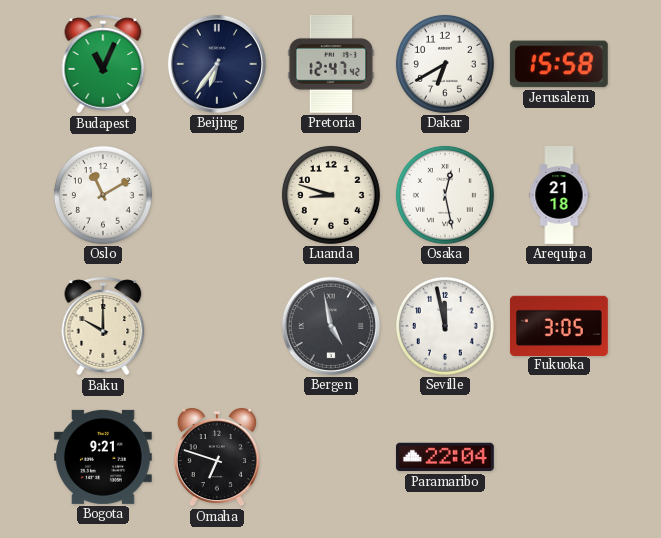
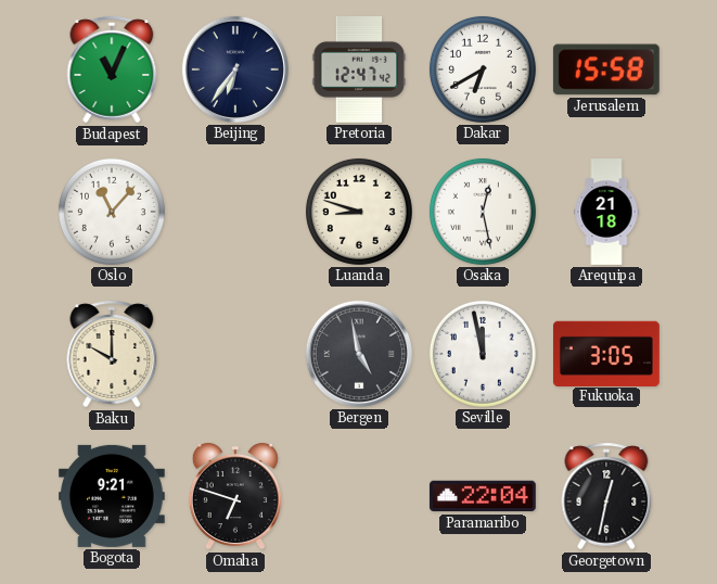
Oslo: 11:10 -> 11:07
Georgetown: none -> 12:32
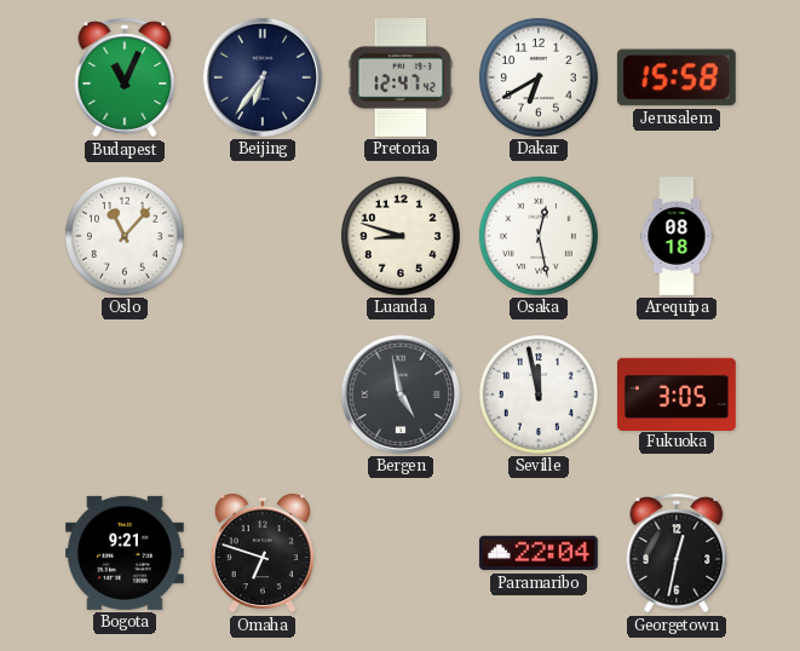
Arequipa: 21:18 -> 08:18
Baku: 10:00 -> none
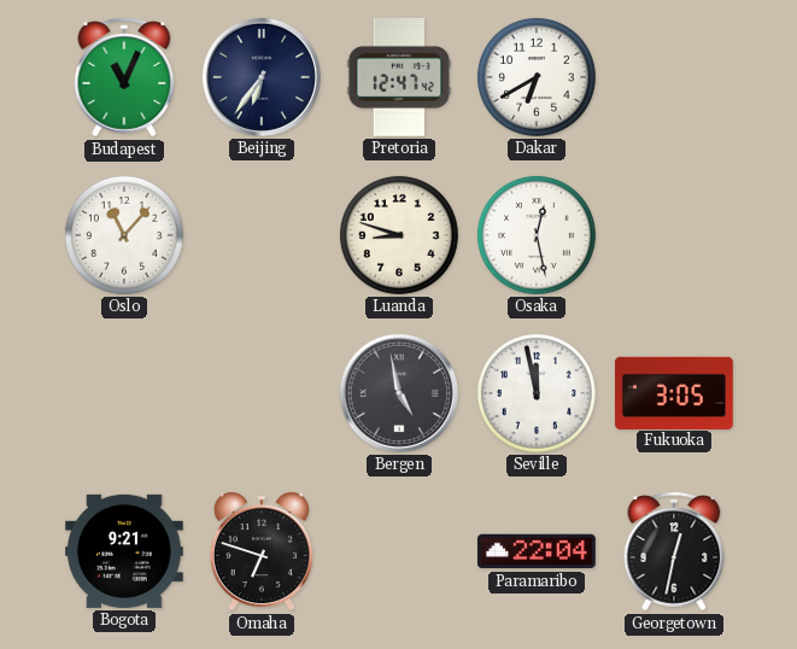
Jerusalem: 15:58 -> none
Arequipa: 08:18 -> none
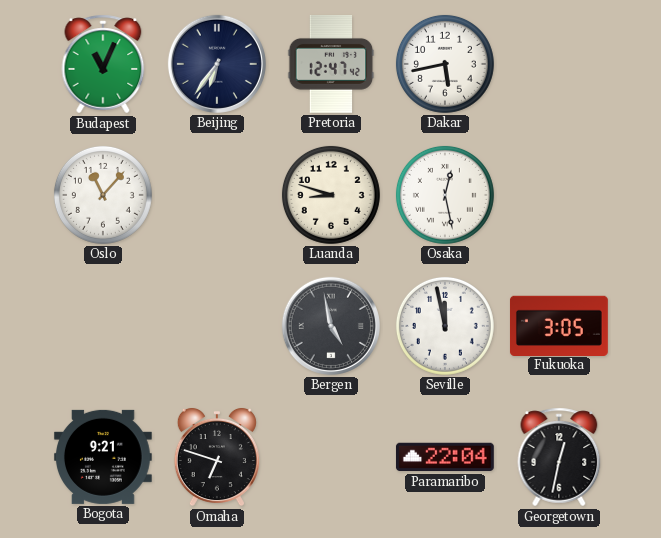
Dakar: 6:40 -> 5:43
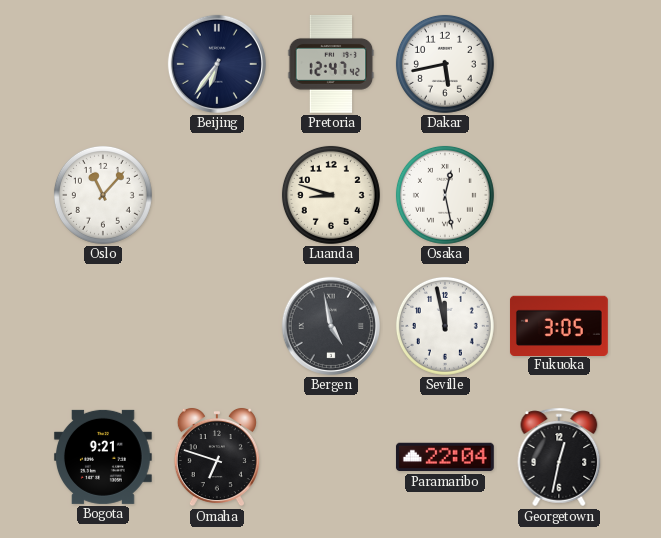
Budapest: 11:04 -> none
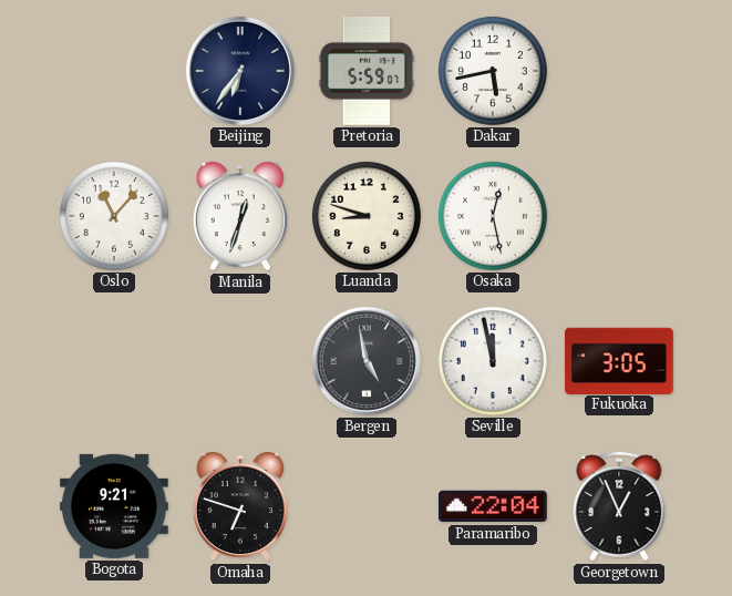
Pretoria: 12:47 -> 5:59
Manila: none -> 12:33
Georgetown: 12:32 -> 12:56
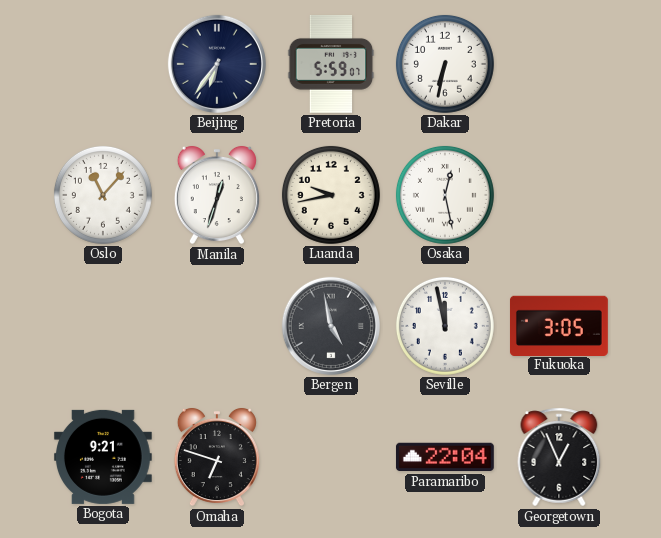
Dakar: 5:43 -> 6:32
Luanda: 8:48 -> 9:43
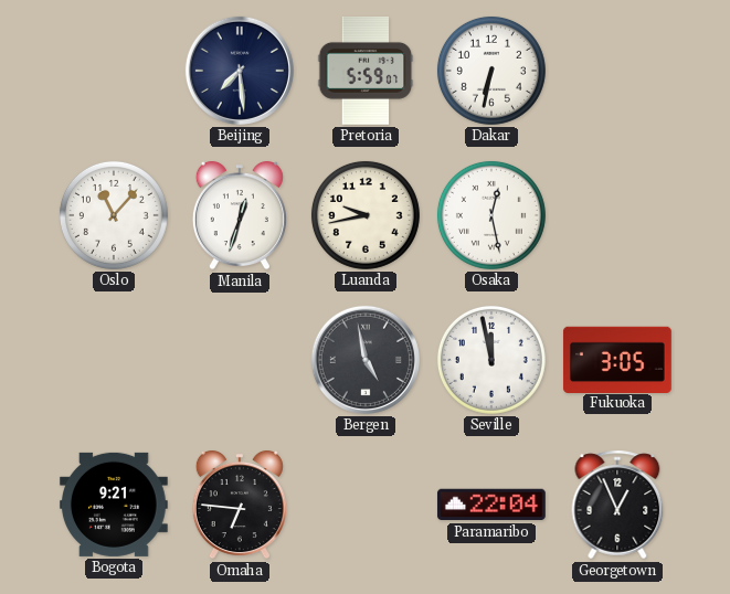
Beijing: 6:36 -> 7:29
Omaha: 6:48 -> 6:46
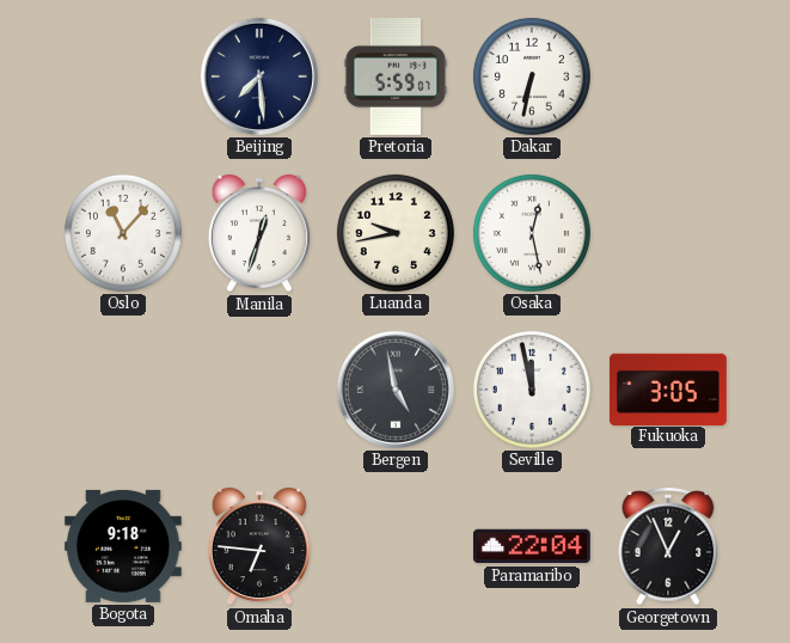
Bogota: 9:21 -> 9:18
